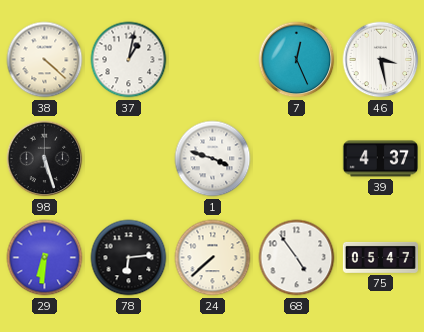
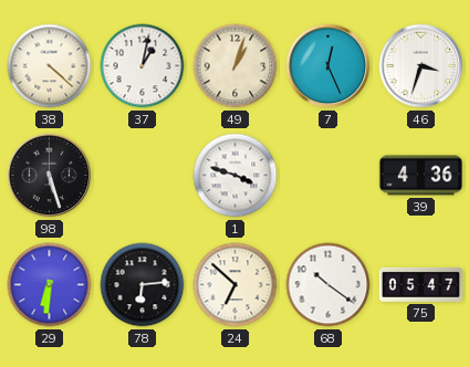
49: none -> 1:03
46: 3:28 -> 3:33
39: 4:37 -> 4:36
24: 7:38 -> 6:52
68: 4:54 -> 10:21
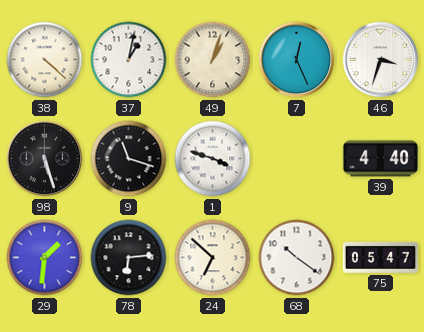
9: none -> 11:18
39: 4:36 -> 4:40
29: 6:31 -> 1:31
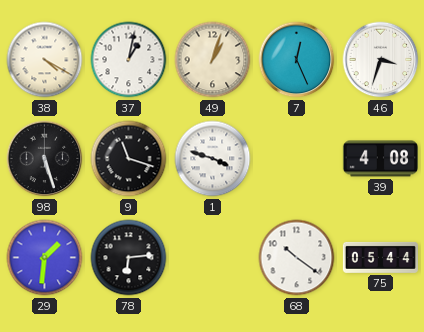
38: 4:22 -> 4:20
39: 4:40 -> 4:08
24: 6:52 -> none
75: 05:47 -> 05:44
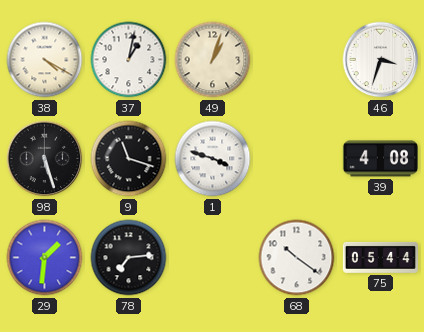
7: 12:26 -> none
78: 6:14 -> 7:14
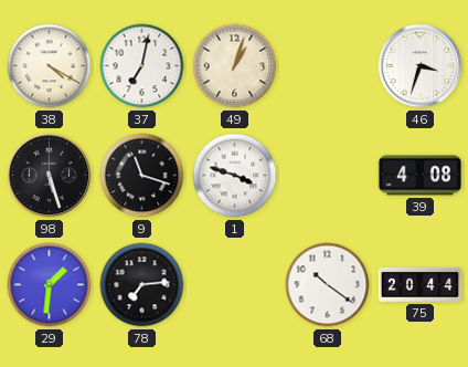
37: 1:02 -> 7:02
75: 05:44 -> 20:44
